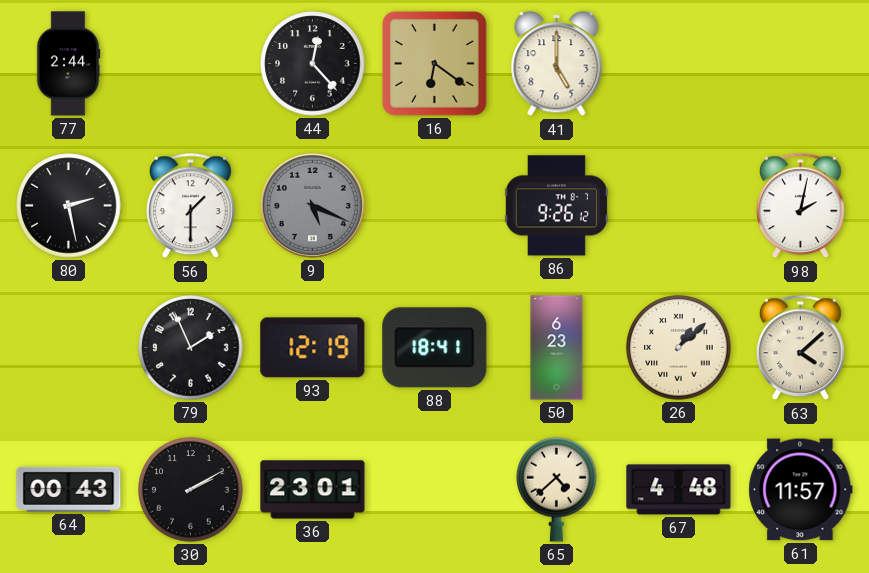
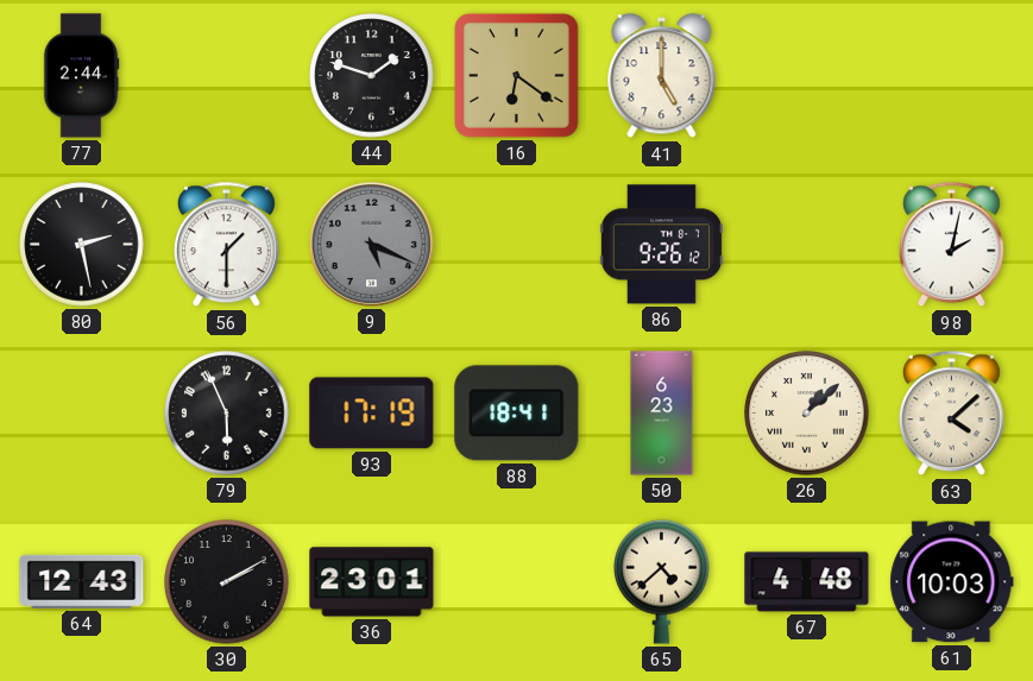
44: 12:23 -> 1:48
79: 1:56 -> 5:56
93: 12:19 -> 17:19
64: 00:43 -> 12:43
61: 11:57 -> 10:03
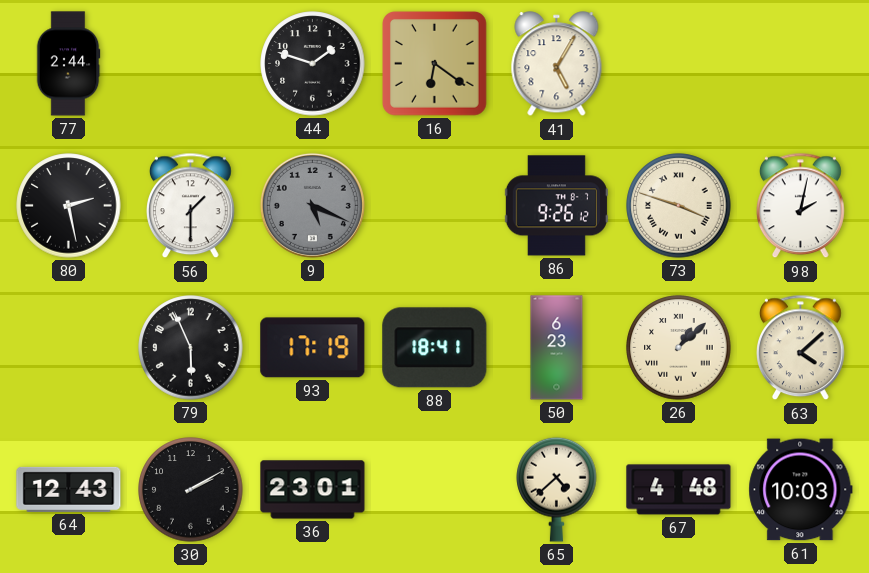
41: 5:00 -> 5:05
73: none -> 3:48
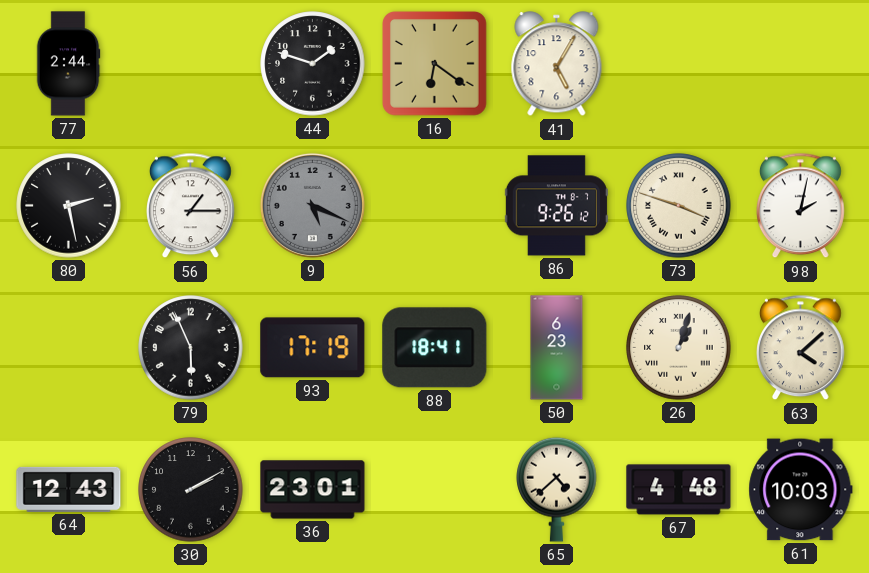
56: 1:30 -> 1:15
26: 1:08 -> 1:03
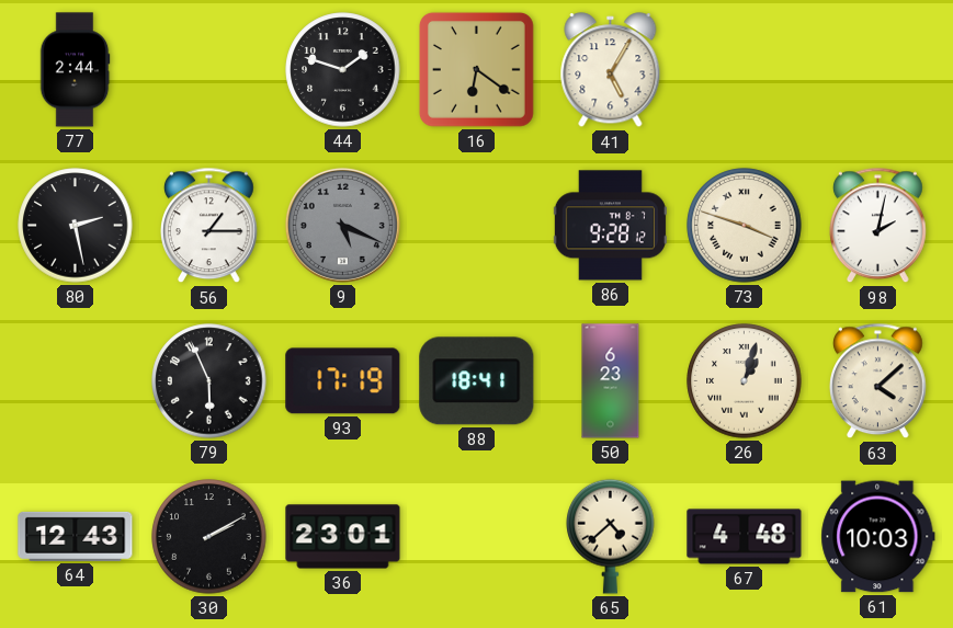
86: 9:26 -> 9:28
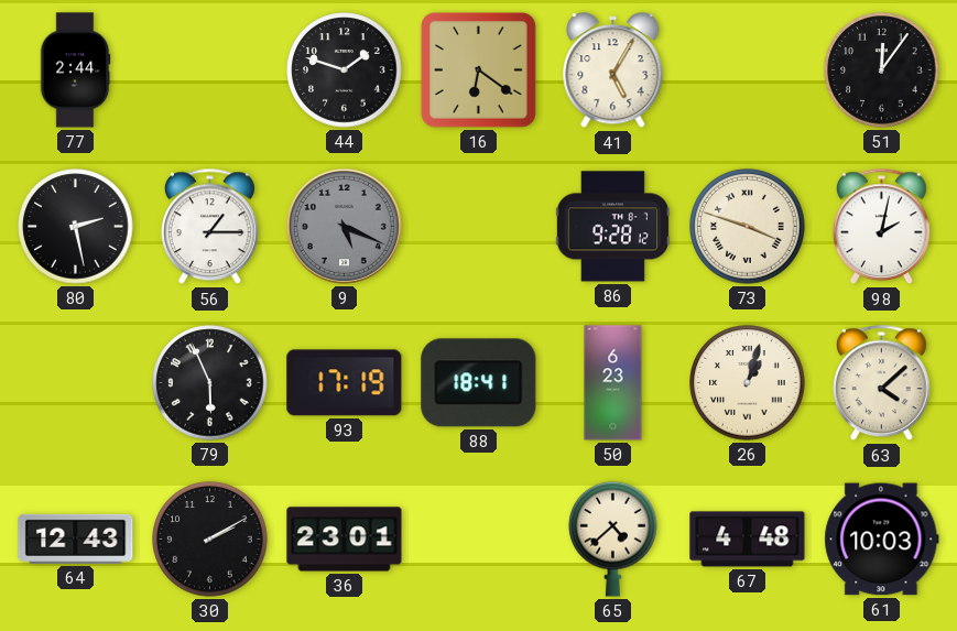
51: none -> 12:06
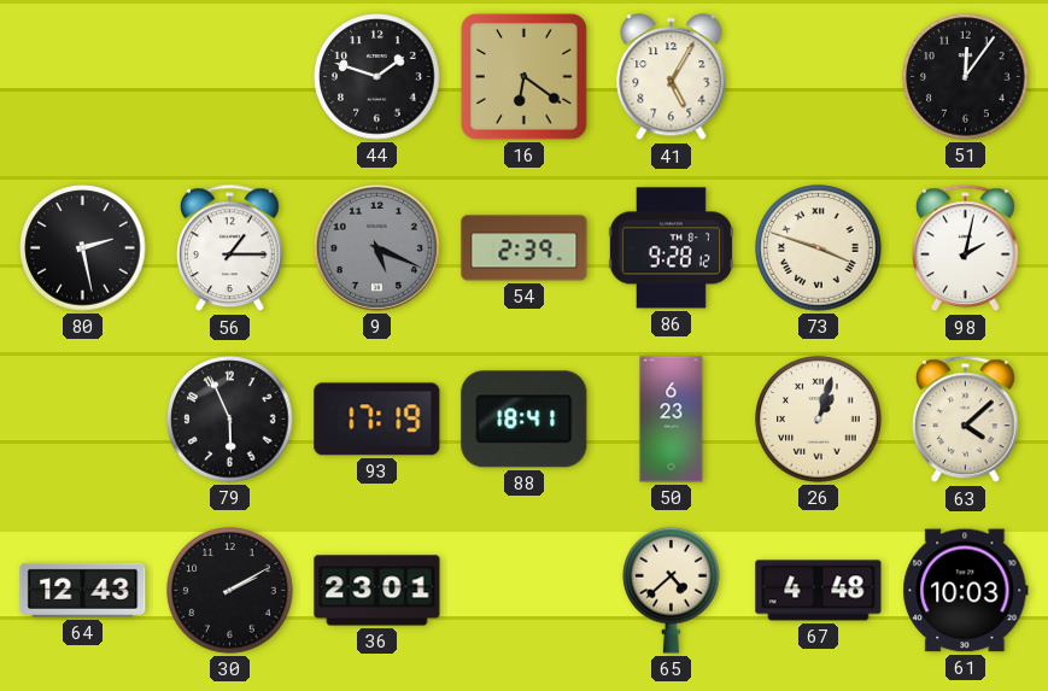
77: 2:44 -> none
54: none -> 2:39
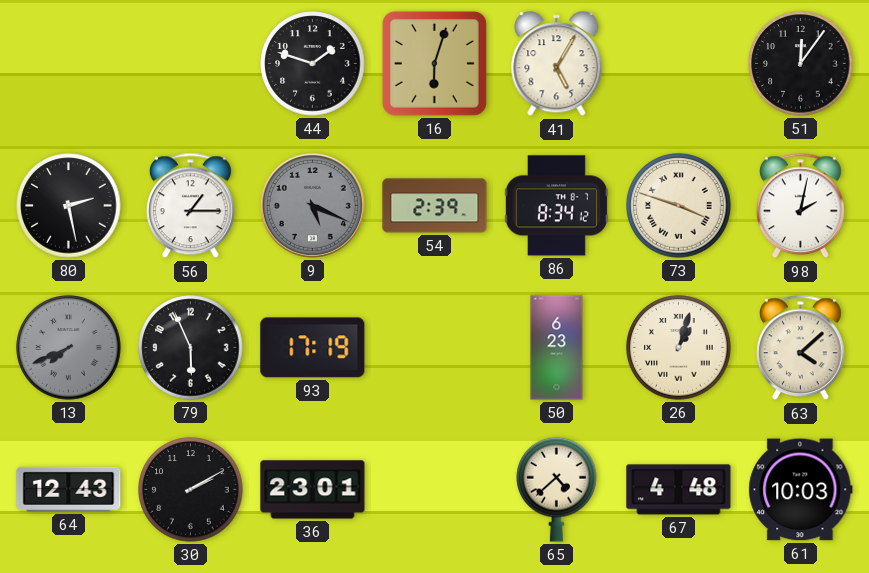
16: 6:21 -> 6:03
86: 9:28 -> 8:34
13: none -> 7:41
88: 18:41 -> none
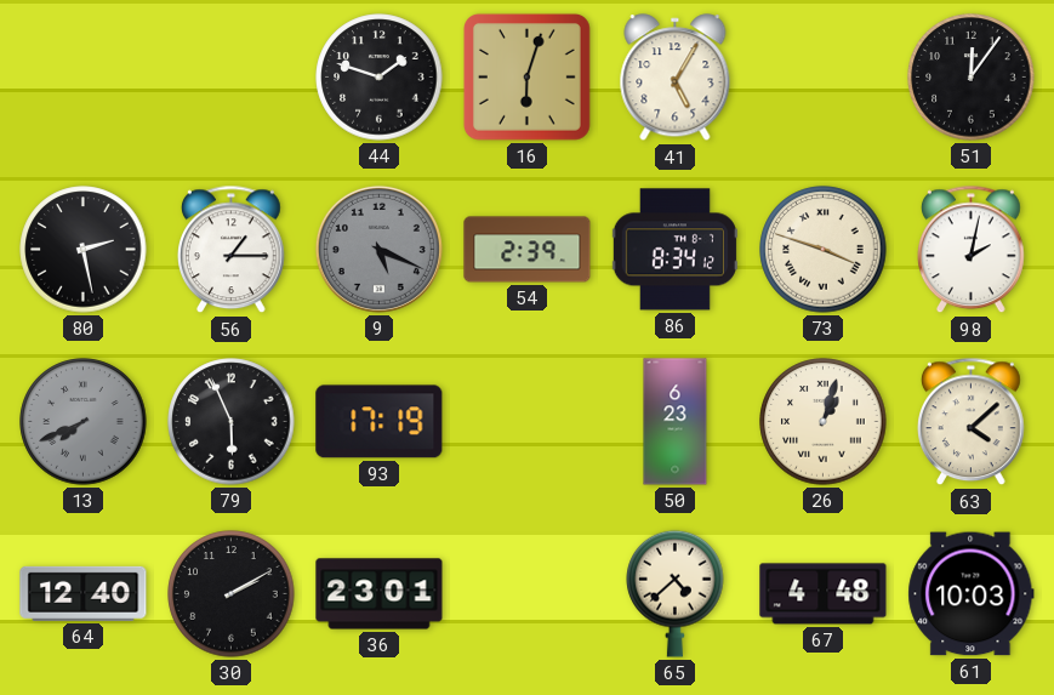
64: 12:43 -> 12:40
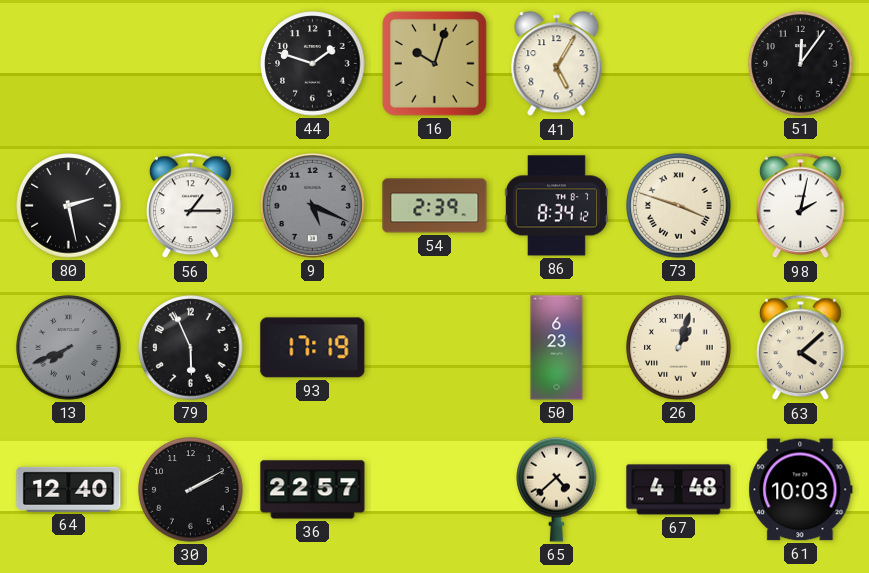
16: 6:03 -> 10:03
36: 23:01 -> 22:57
